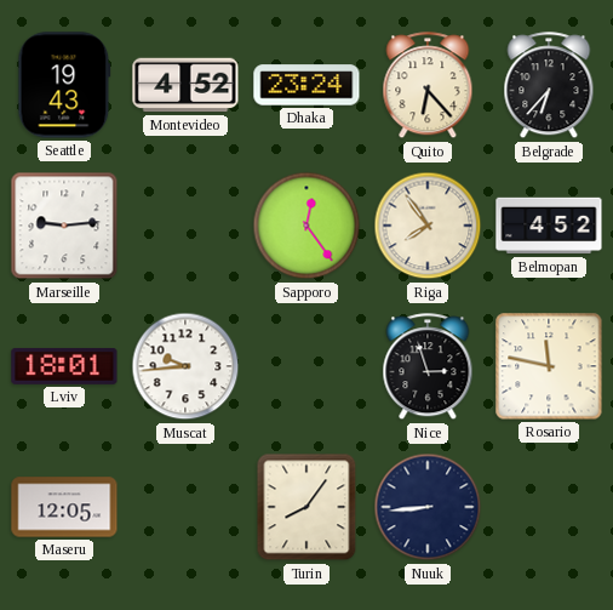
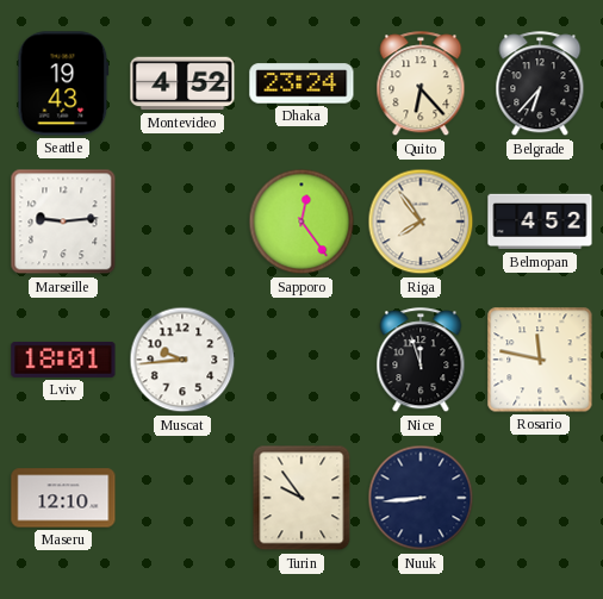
Nice: 2:57 -> 11:57
Maseru: 12:05 -> 12:10
Turin: 8:06 -> 9:54
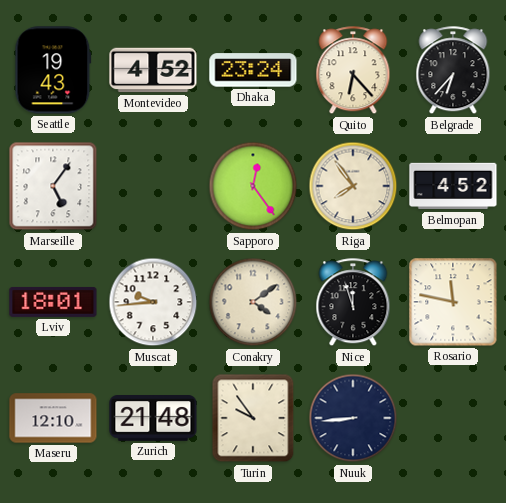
Marseille: 9:14 -> 5:06
Conakry: none -> 4:09
Zurich: none -> 21:48
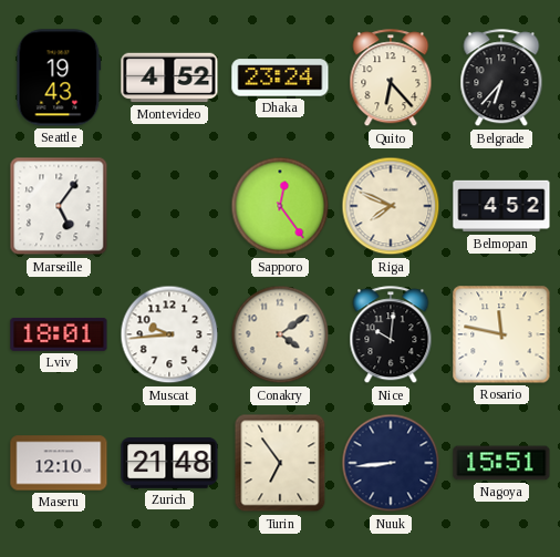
Riga: 7:54 -> 7:49
Nice: 11:57 -> 10:01
Turin: 9:54 -> 6:54
Nagoya: none -> 15:51
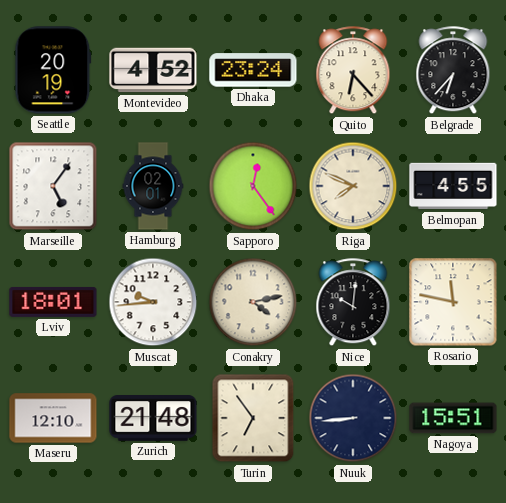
Seattle: 19:43 -> 20:19
Hamburg: none -> 02:01
Belmopan: 4:52 -> 4:55
Conakry: 4:09 -> 4:13
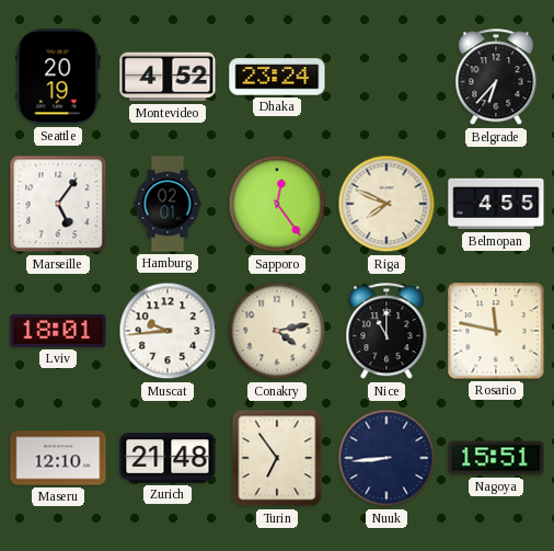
Quito: 6:23 -> none
Nice: 10:01 -> 11:00
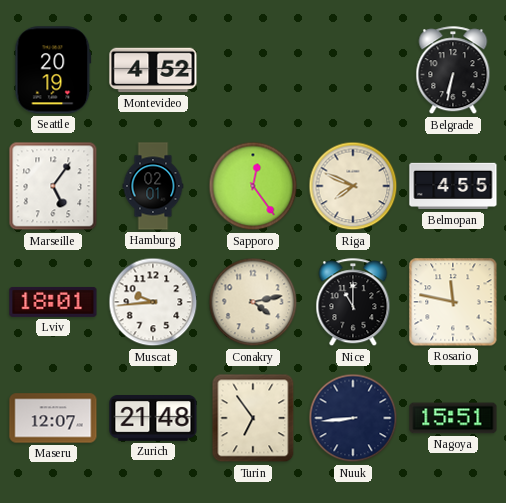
Dhaka: 23:24 -> none
Belgrade: 6:37 -> 6:32
Maseru: 12:10 -> 12:07
